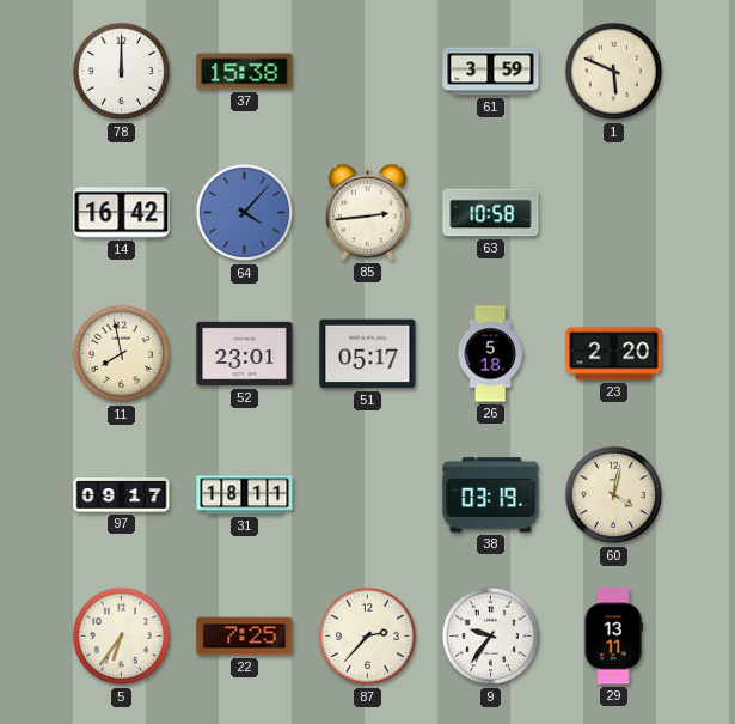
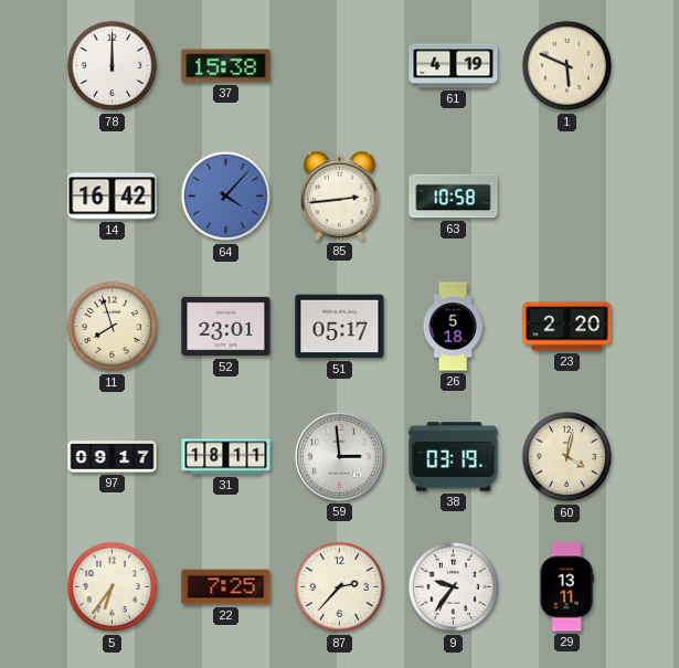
61: 3:59 -> 4:19
11: 7:58 -> 7:57
59: none -> 2:59
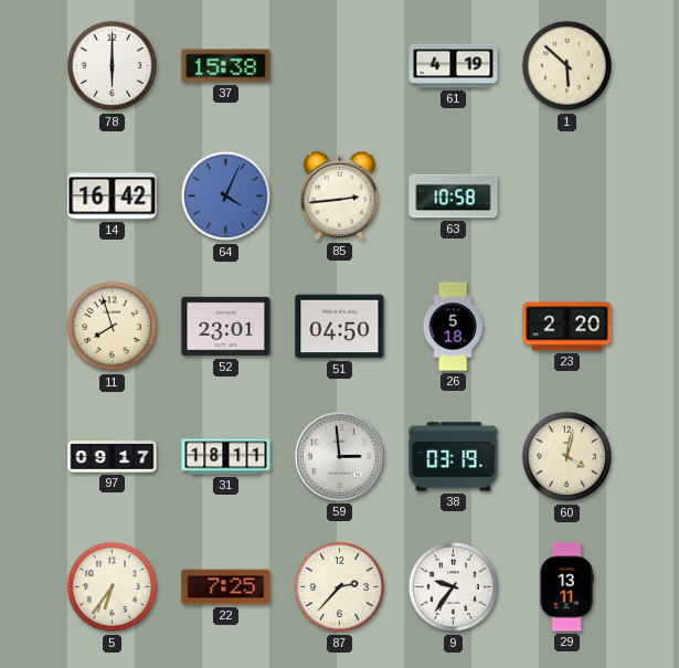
78: 12:00 -> 6:00
1: 5:49 -> 5:52
64: 4:07 -> 4:04
51: 05:17 -> 04:50
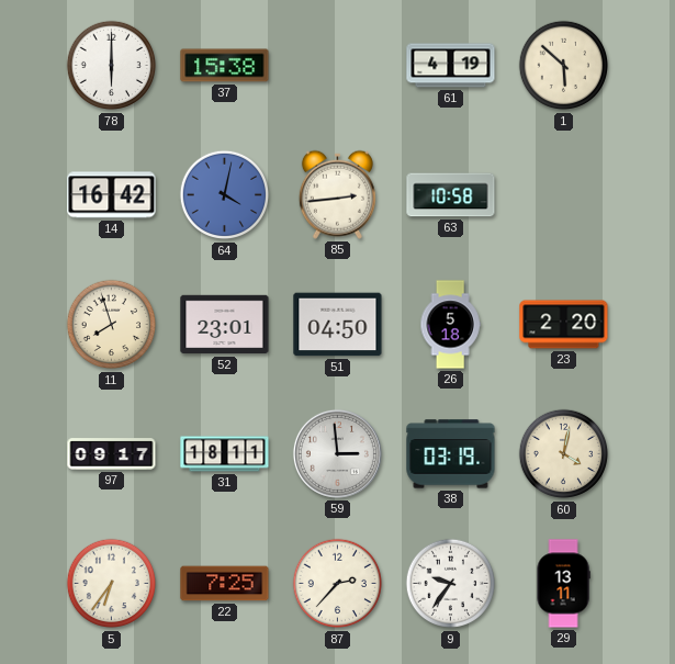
64: 4:04 -> 4:02
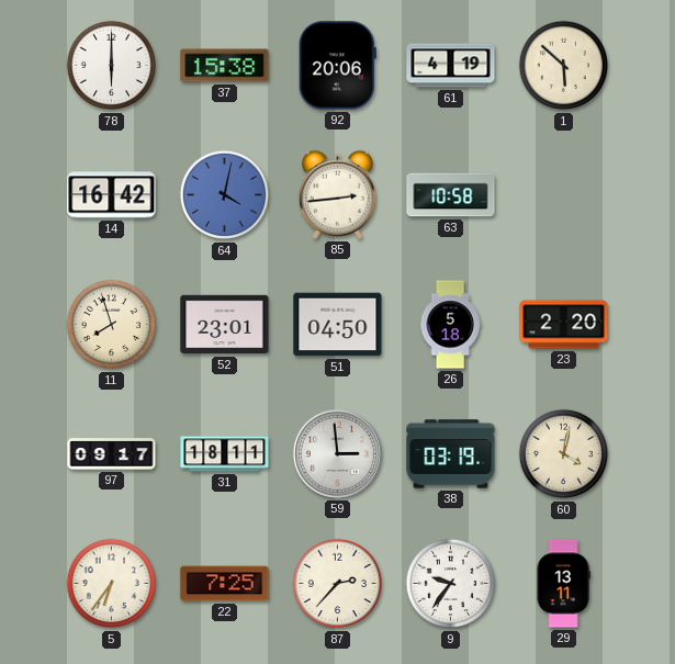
92: none -> 20:06
